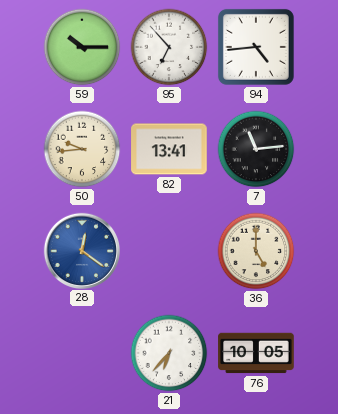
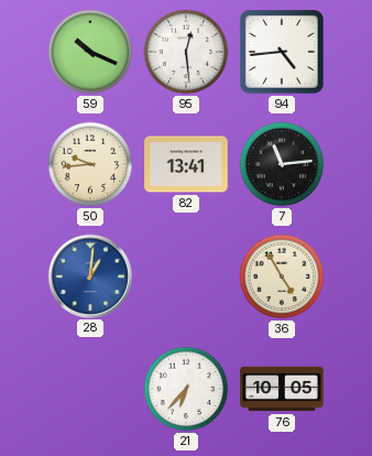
59: 10:15 -> 10:19
95: 6:53 -> 12:29
28: 12:21 -> 1:01
36: 5:00 -> 4:55
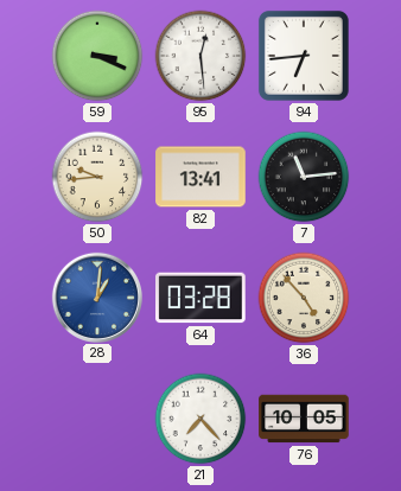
59: 10:19 -> 3:19
94: 4:44 -> 6:44
64: none -> 03:28
36: 4:55 -> 4:53
21: 6:37 -> 7:23
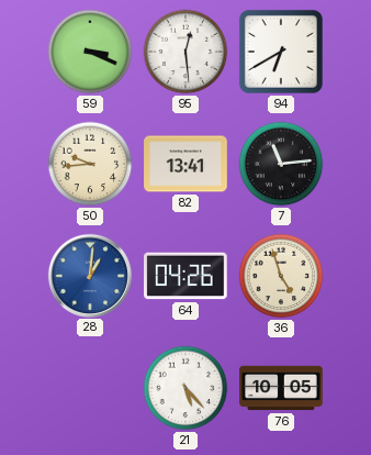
94: 6:44 -> 6:40
64: 03:28 -> 04:26
36: 4:53 -> 4:57
21: 7:23 -> 5:23
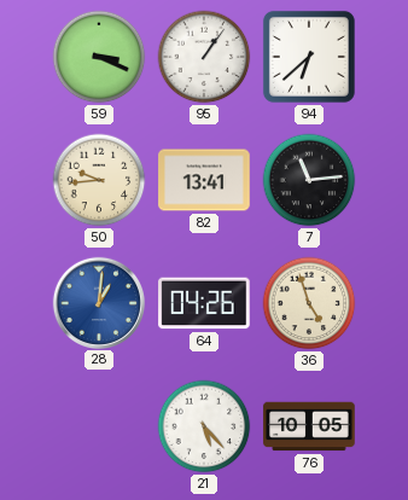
95: 12:29 -> 1:06
94: 6:40 -> 6:38
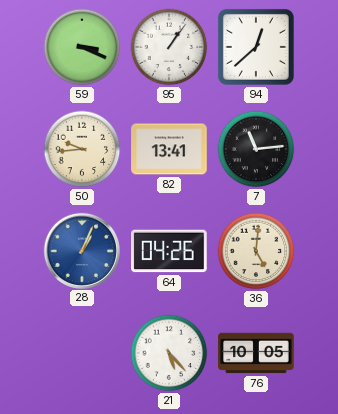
94: 6:38 -> 12:38
28: 1:01 -> 1:04
36: 4:57 -> 5:01
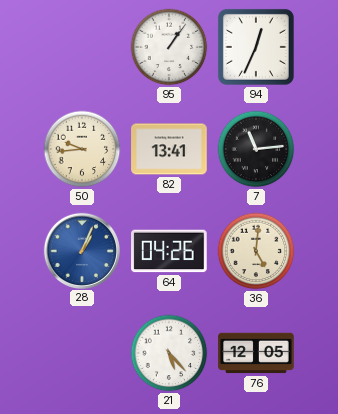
59: 3:19 -> none
94: 12:38 -> 12:34
76: 10:05 -> 12:05
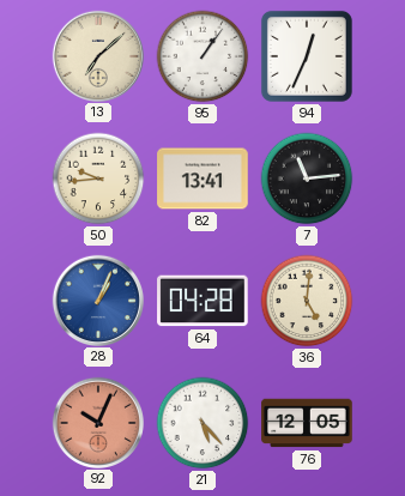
13: none -> 7:08
64: 04:26 -> 04:28
92: none -> 10:04
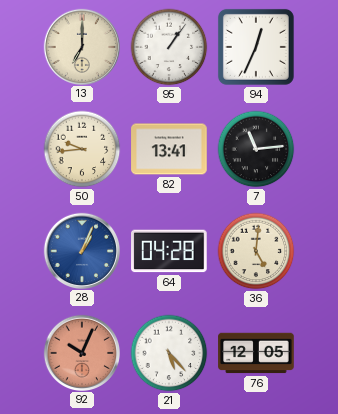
13: 7:08 -> 7:00
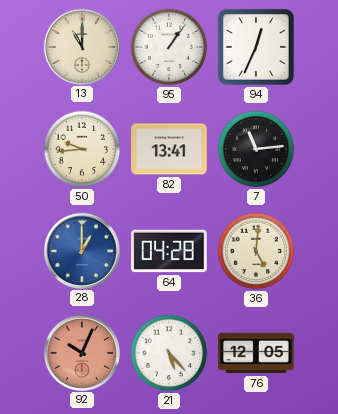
13: 7:00 -> 11:00
28: 1:04 -> 1:00
